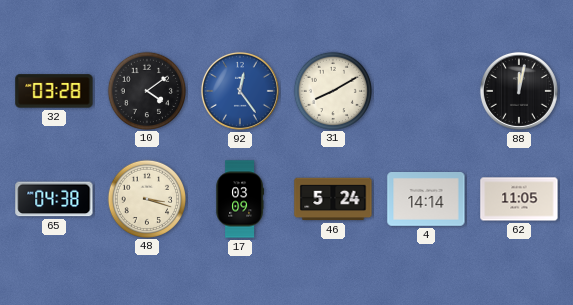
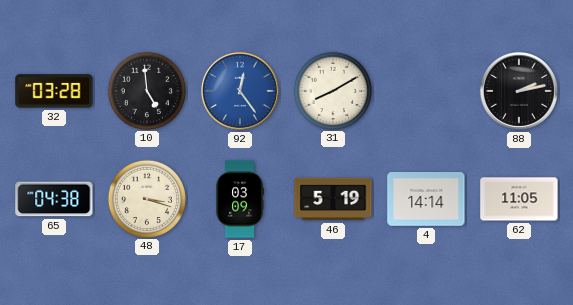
10: 4:09 -> 4:59
88: 12:02 -> 2:13
46: 5:24 -> 5:19
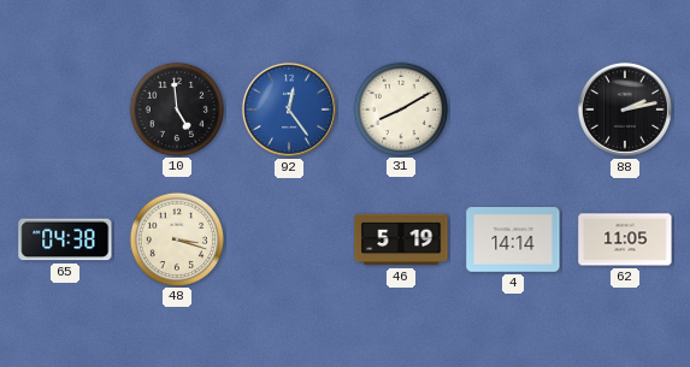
32: 03:28 -> none
17: 03:09 -> none
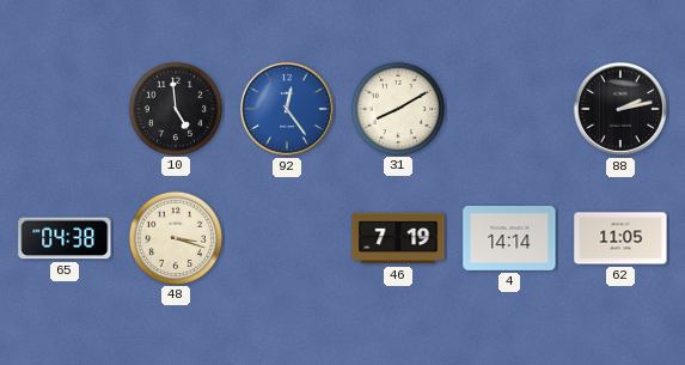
46: 5:19 -> 7:19
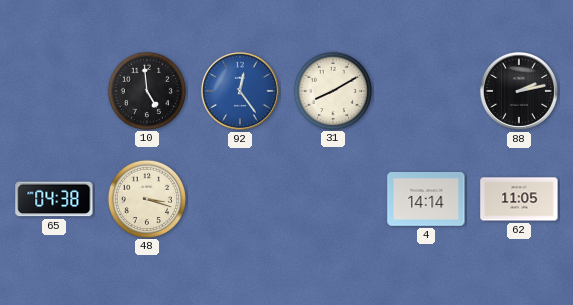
46: 7:19 -> none
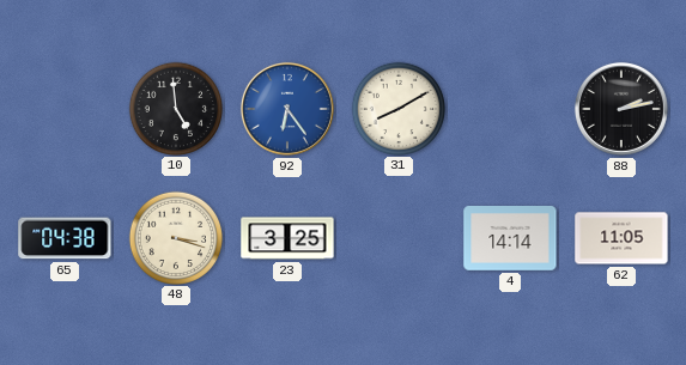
92: 12:24 -> 6:24
23: none -> 3:25
